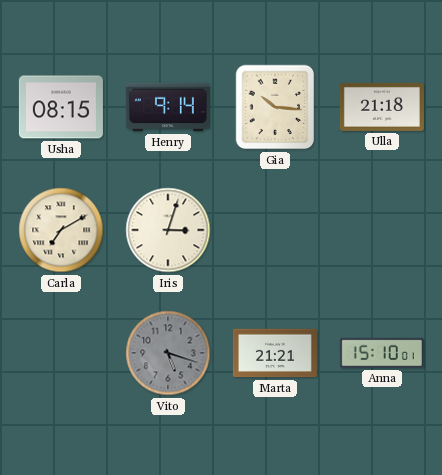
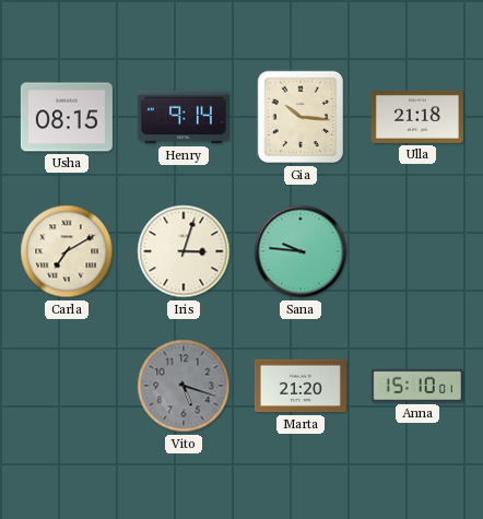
Sana: none -> 9:46
Marta: 21:21 -> 21:20
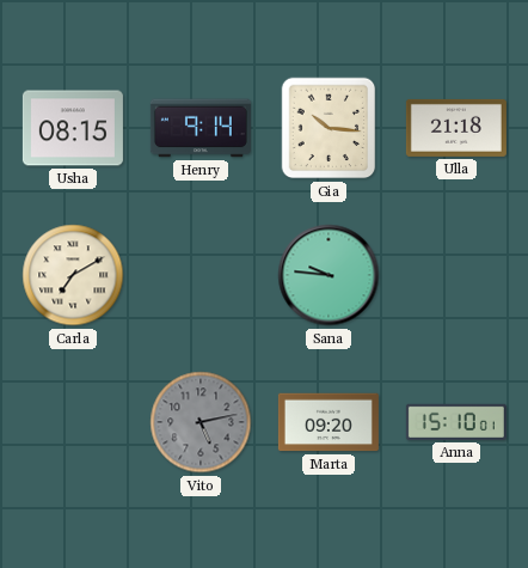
Iris: 3:03 -> none
Vito: 5:18 -> 5:13
Marta: 21:20 -> 09:20
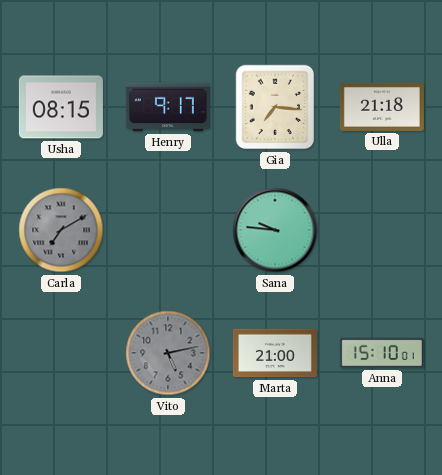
Henry: 9:14 -> 9:17
Gia: 10:16 -> 7:16
Carla dial: cream -> grey
Marta: 09:20 -> 21:00
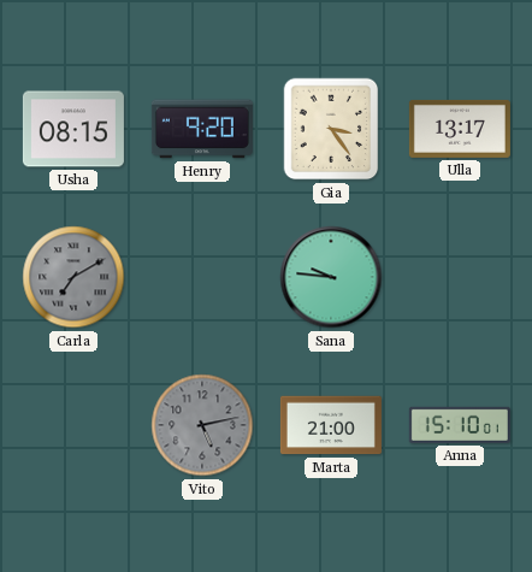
Henry: 9:17 -> 9:20
Gia: 7:16 -> 3:24
Ulla: 21:18 -> 13:17
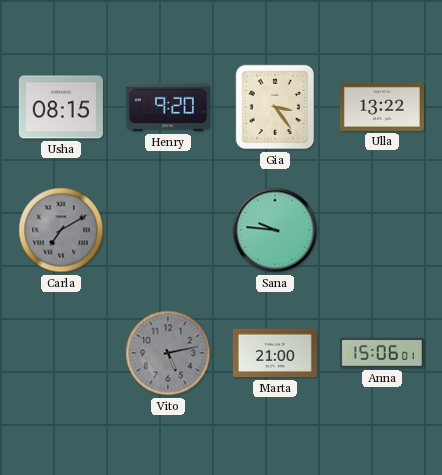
Ulla: 13:17 -> 13:22
Anna: 15:10 -> 15:06
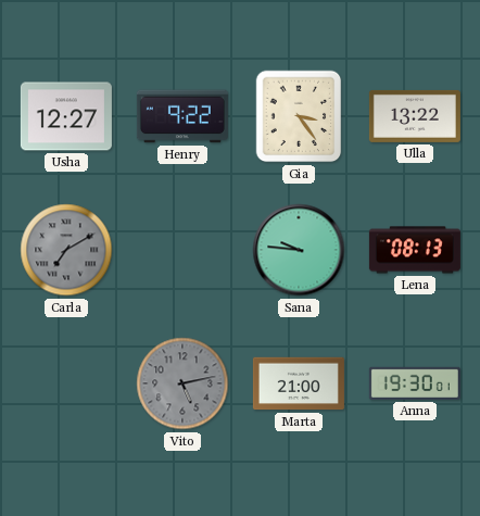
Usha: 08:15 -> 12:27
Henry: 9:20 -> 9:22
Lena: none -> 08:13
Anna: 15:06 -> 19:30
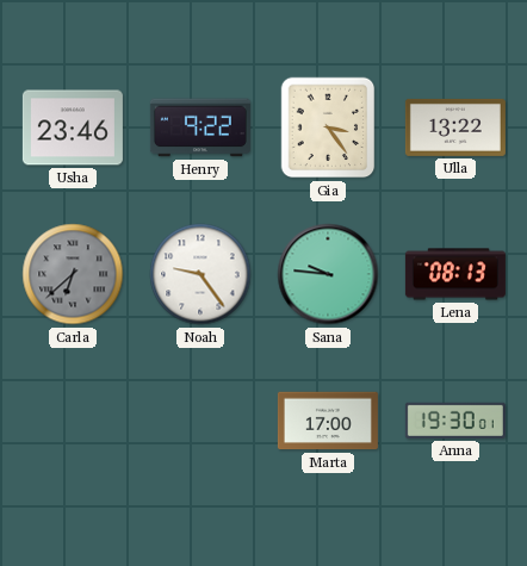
Usha: 12:27 -> 23:46
Carla: 7:10 -> 6:38
Noah: none -> 9:24
Vito: 5:13 -> none
Marta: 21:00 -> 17:00
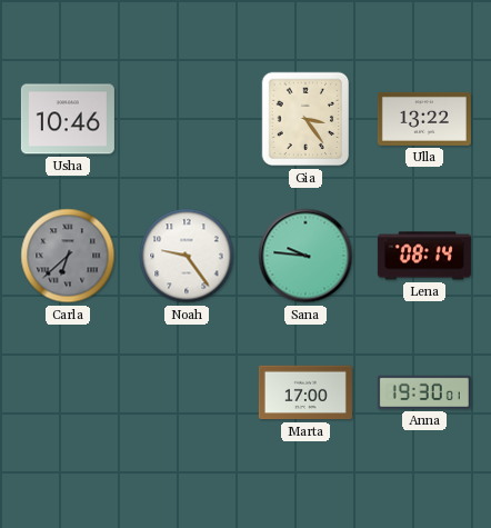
Usha: 23:46 -> 10:46
Henry: 9:22 -> none
Lena: 08:13 -> 08:14
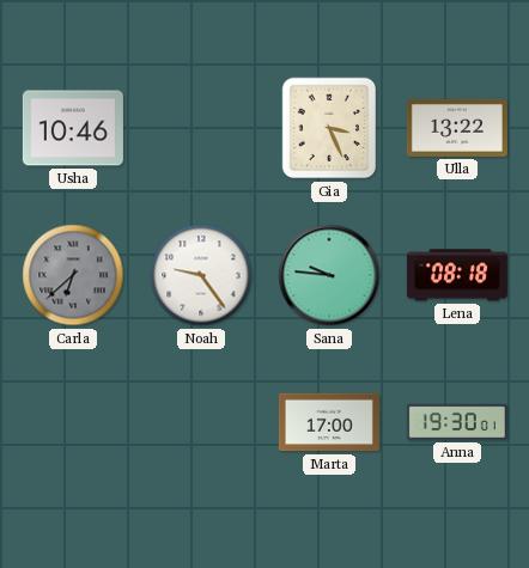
Gia: 3:24 -> 3:26
Lena: 08:14 -> 08:18
